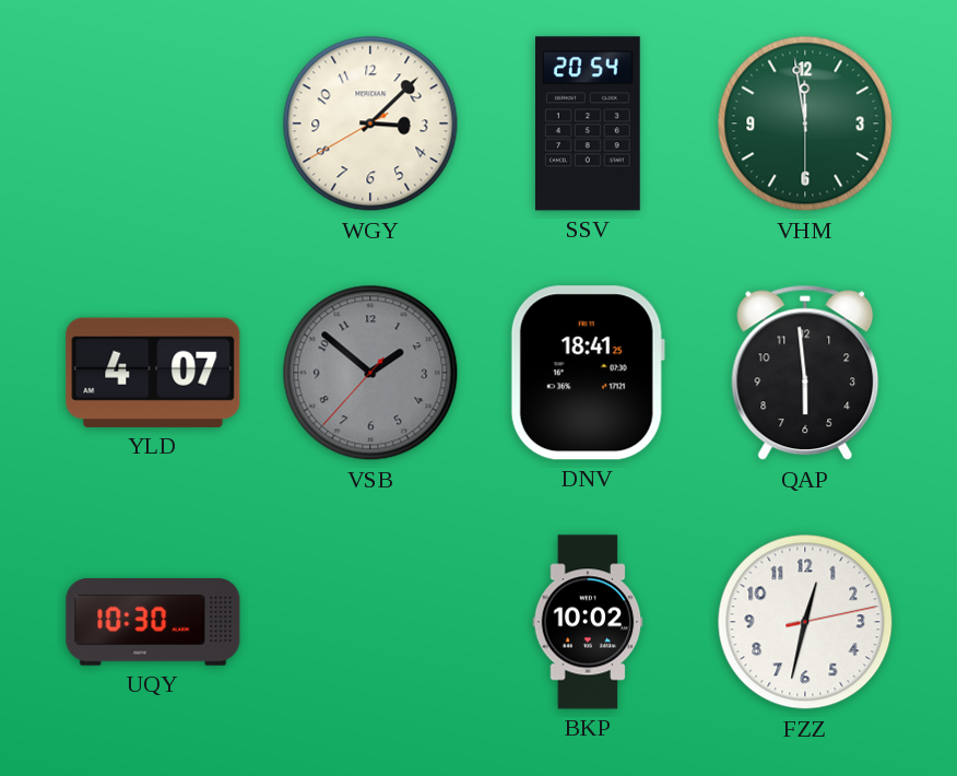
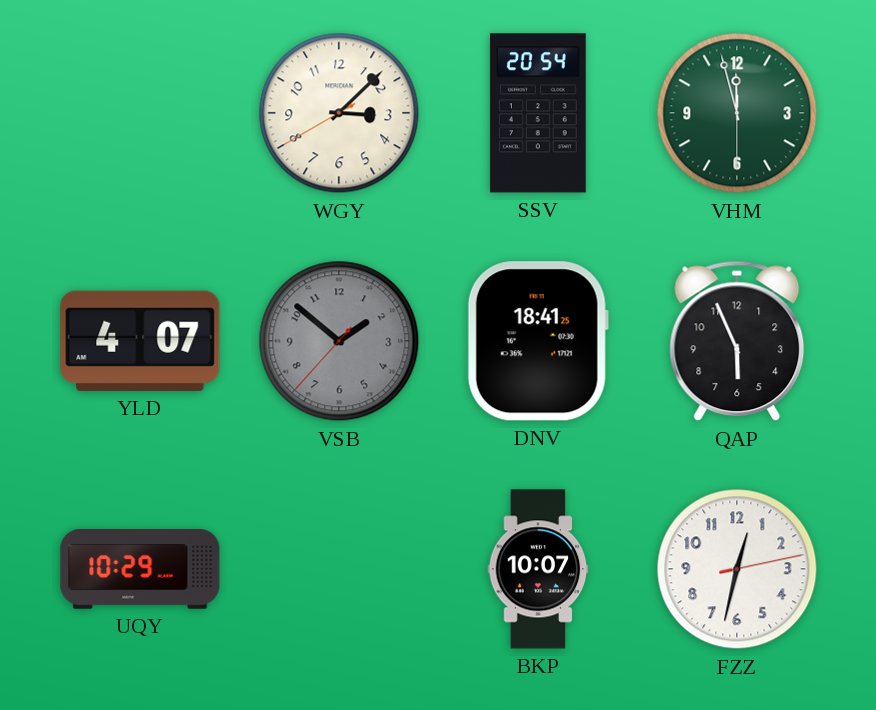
VHM: 11:58 -> 11:57
QAP: 5:59 -> 5:56
UQY: 10:30 -> 10:29
BKP: 10:02 -> 10:07
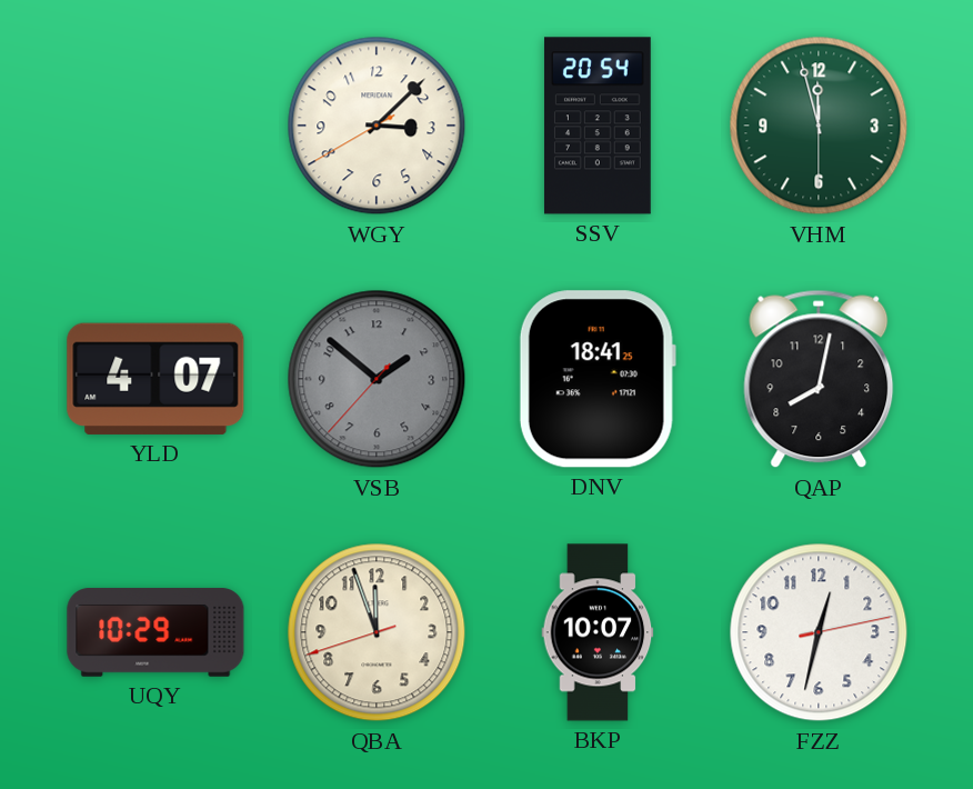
QAP: 5:56 -> 8:02
QBA: none -> 11:56
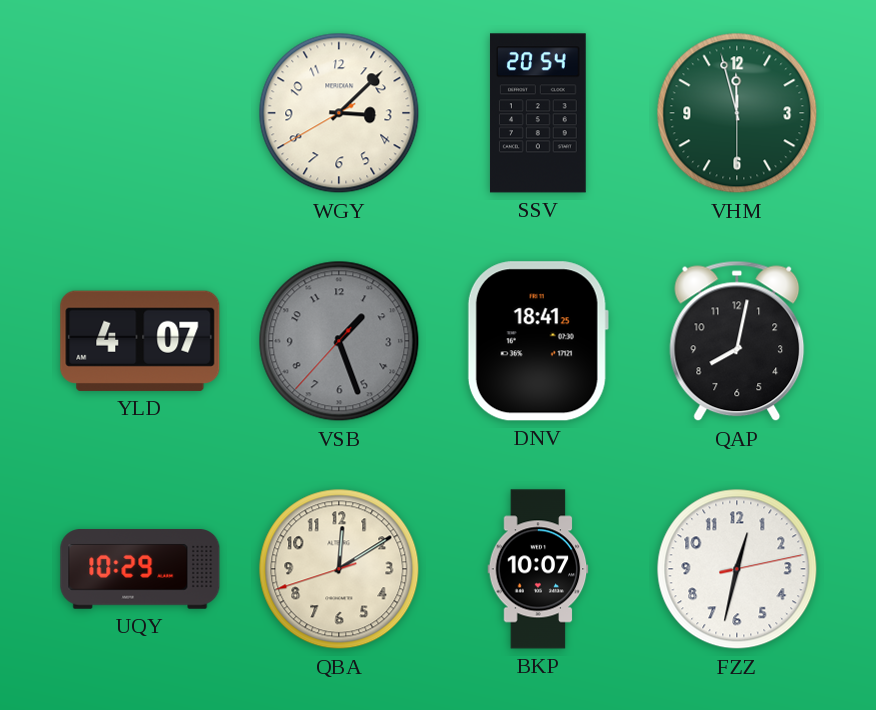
VSB: 1:51 -> 1:26
QBA: 11:56 -> 12:09
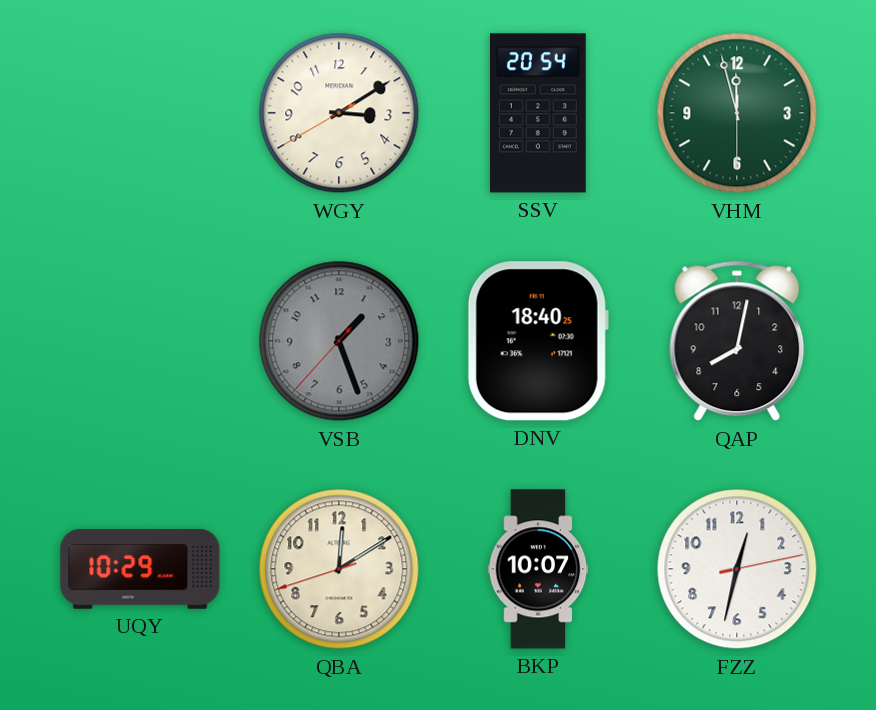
WGY: 3:07 -> 3:09
YLD: 4:07 -> none
DNV: 18:41 -> 18:40
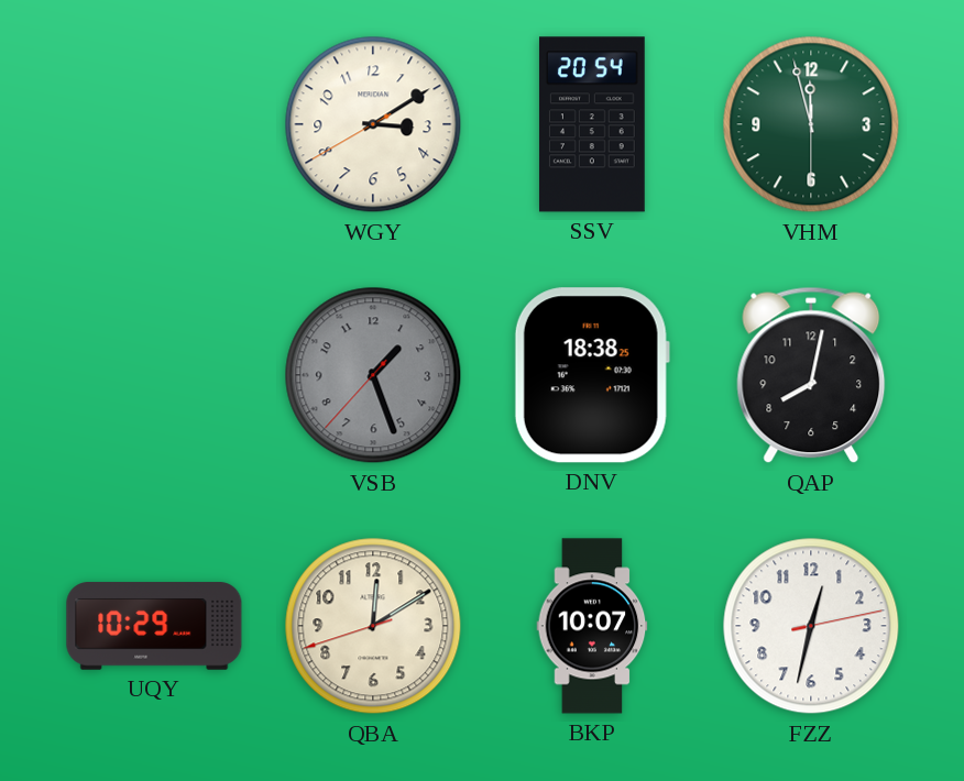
DNV: 18:40 -> 18:38
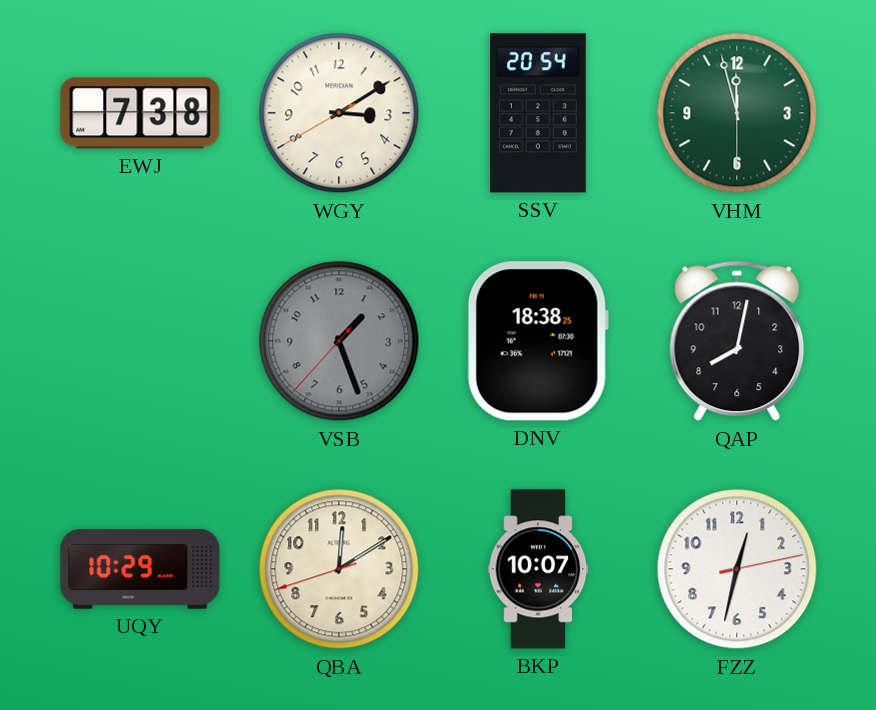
EWJ: none -> 7:38
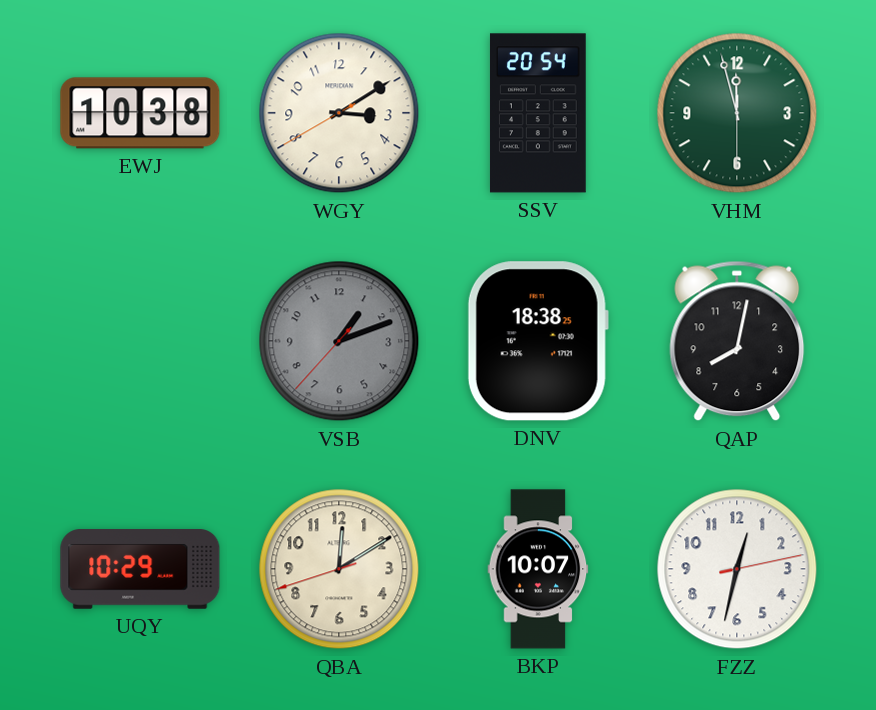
EWJ: 7:38 -> 10:38
VSB: 1:26 -> 1:11
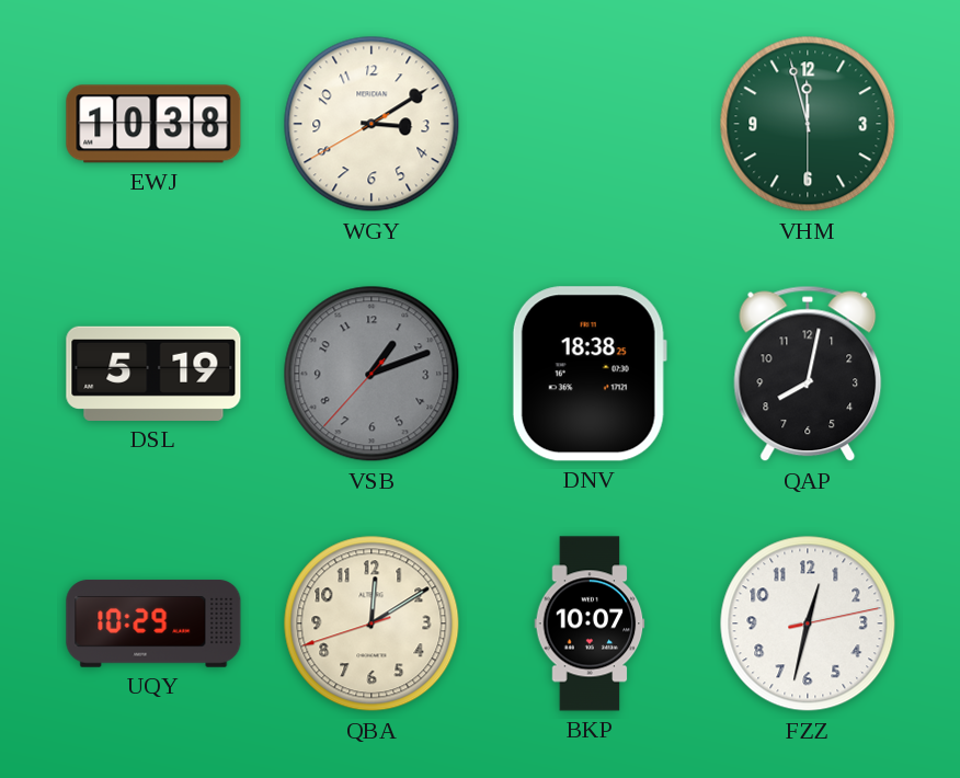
SSV: 20:54 -> none
DSL: none -> 5:19
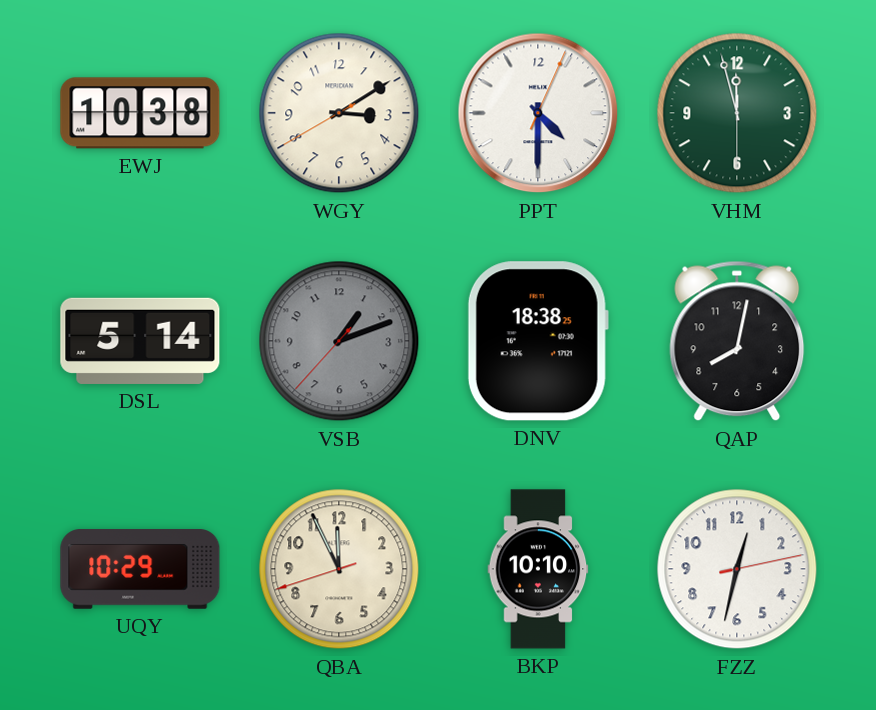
PPT: none -> 4:30
DSL: 5:19 -> 5:14
QBA: 12:09 -> 11:55
BKP: 10:07 -> 10:10
